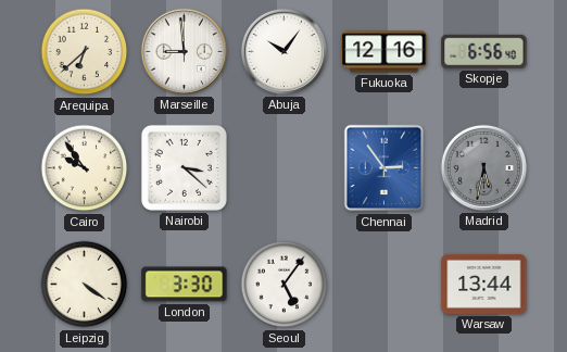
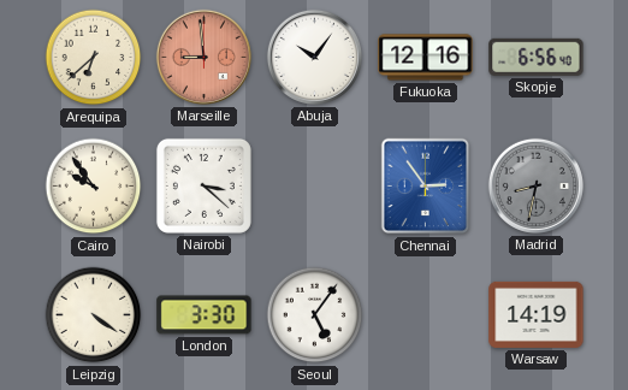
Marseille dial: white -> salmon
Madrid: 5:32 -> 8:32
Warsaw: 13:44 -> 14:19
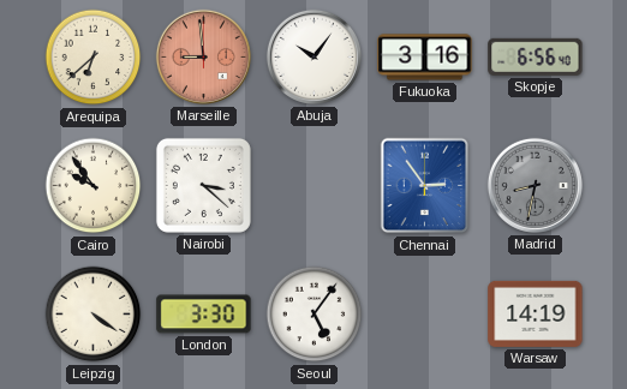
Fukuoka: 12:16 -> 3:16
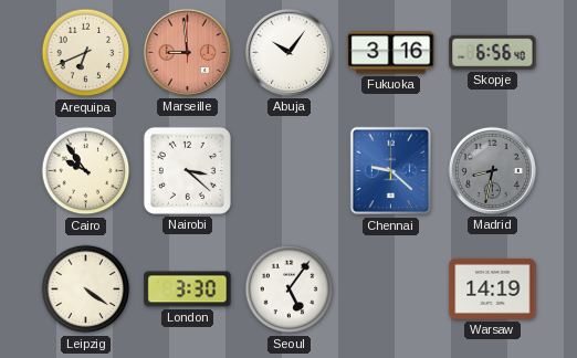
Arequipa: 6:38 -> 6:41
Chennai: 2:54 -> 9:22
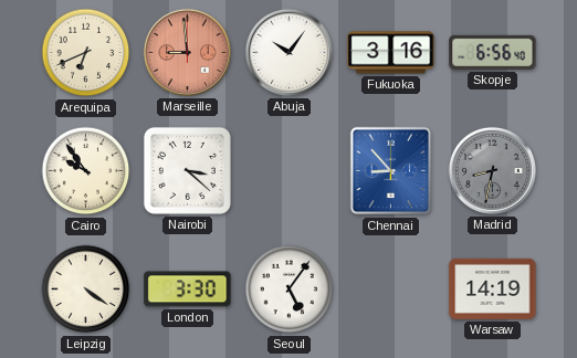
Chennai: 9:22 -> 8:53
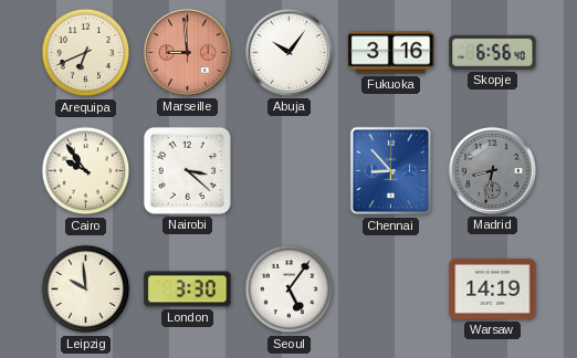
Leipzig: 4:21 -> 9:59
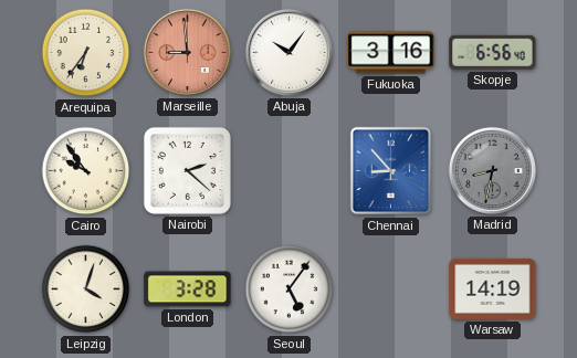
Arequipa: 6:41 -> 6:36
Nairobi: 3:22 -> 2:22
Leipzig: 9:59 -> 4:03
London: 3:30 -> 3:28
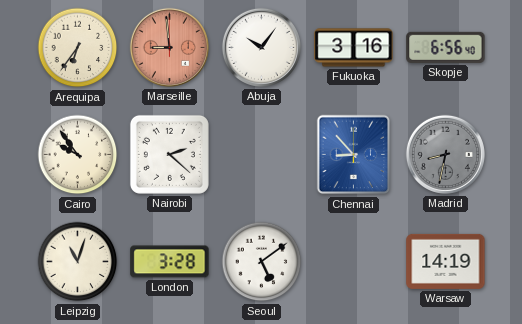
Leipzig: 4:03 -> 11:03
Seoul: 5:06 -> 5:09
